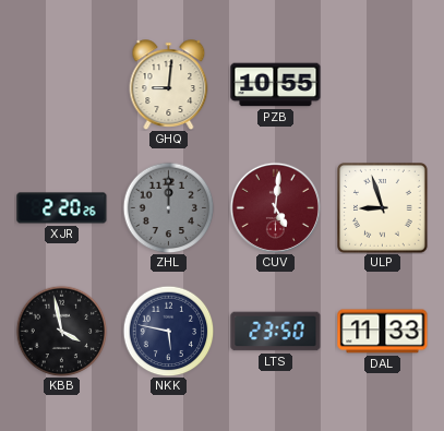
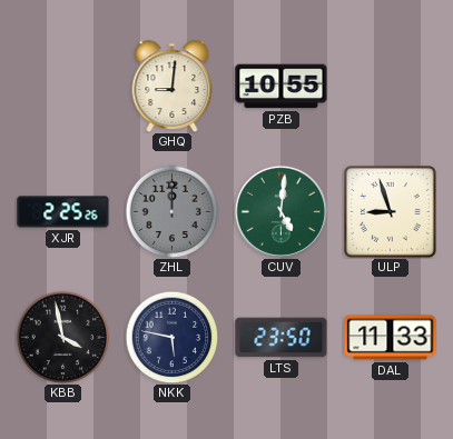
XJR: 2:20 -> 2:25
CUV dial: burgundy -> green
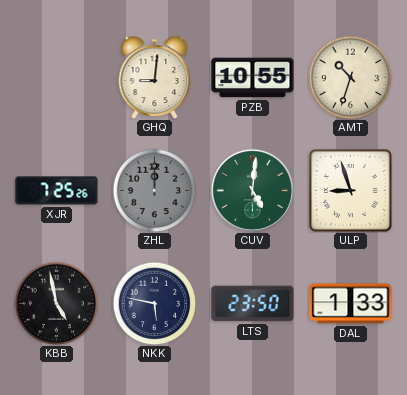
AMT: none -> 10:33
XJR: 2:25 -> 7:25
KBB: 3:58 -> 4:58
DAL: 11:33 -> 1:33
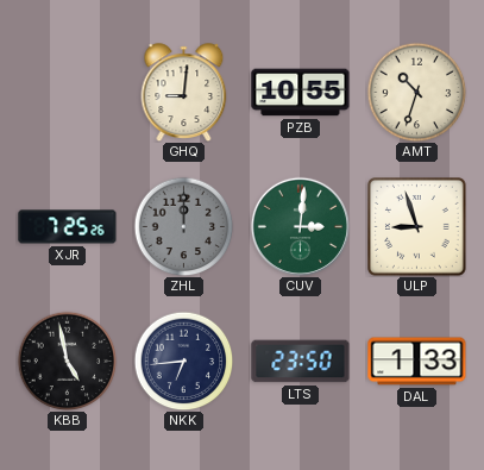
CUV: 5:01 -> 3:01
NKK: 5:47 -> 6:44
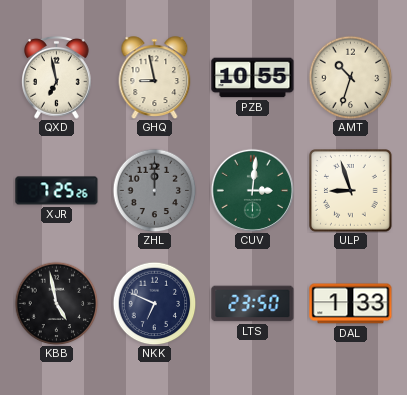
QXD: none -> 6:58
GHQ: 9:01 -> 8:58
NKK: 6:44 -> 6:49
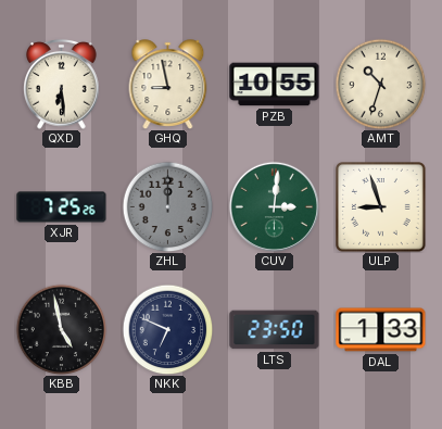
QXD: 6:58 -> 6:29
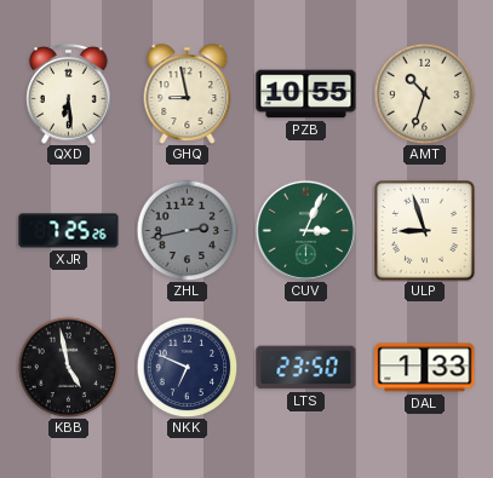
ZHL: 12:00 -> 2:43
CUV: 3:01 -> 3:04
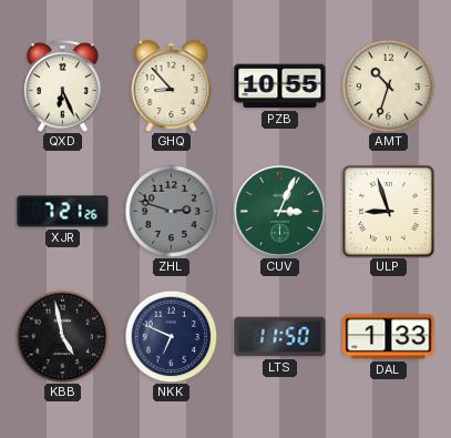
QXD: 6:29 -> 6:26
GHQ: 8:58 -> 8:53
XJR: 7:25 -> 7:21
ZHL: 2:43 -> 2:48
LTS: 23:50 -> 11:50
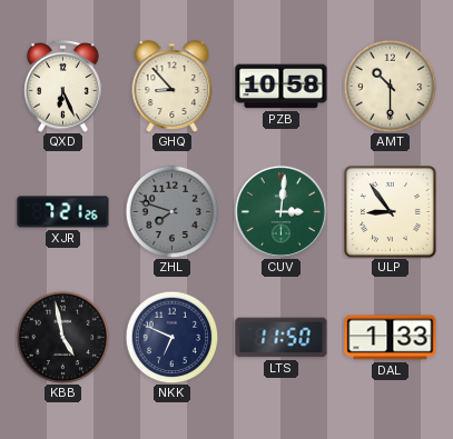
PZB: 10:55 -> 10:58
AMT: 10:33 -> 10:30
ZHL: 2:48 -> 7:48
CUV: 3:04 -> 3:01
ULP: 8:57 -> 8:54
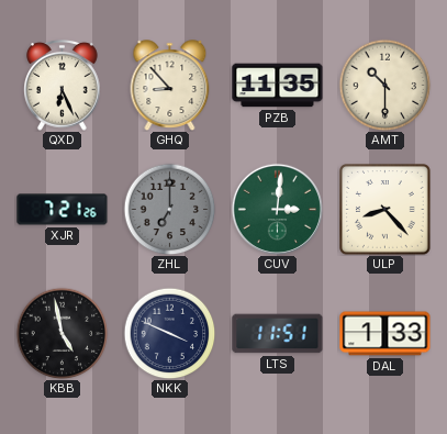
PZB: 10:58 -> 11:35
ZHL: 7:48 -> 7:00
ULP: 8:54 -> 8:23
NKK: 6:49 -> 3:49
LTS: 11:50 -> 11:51
